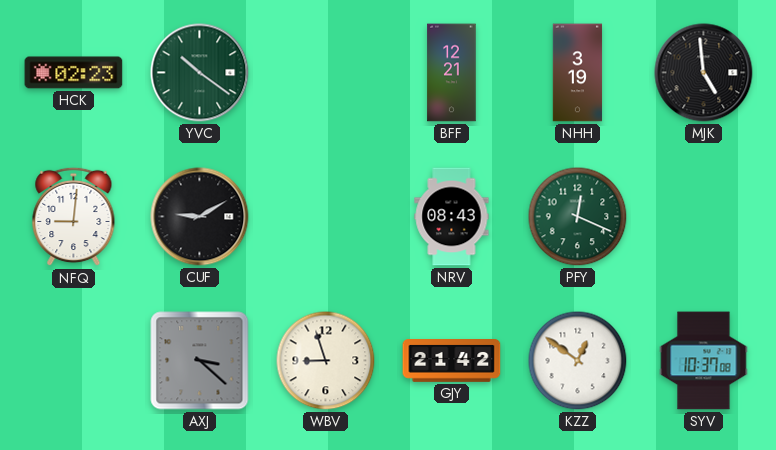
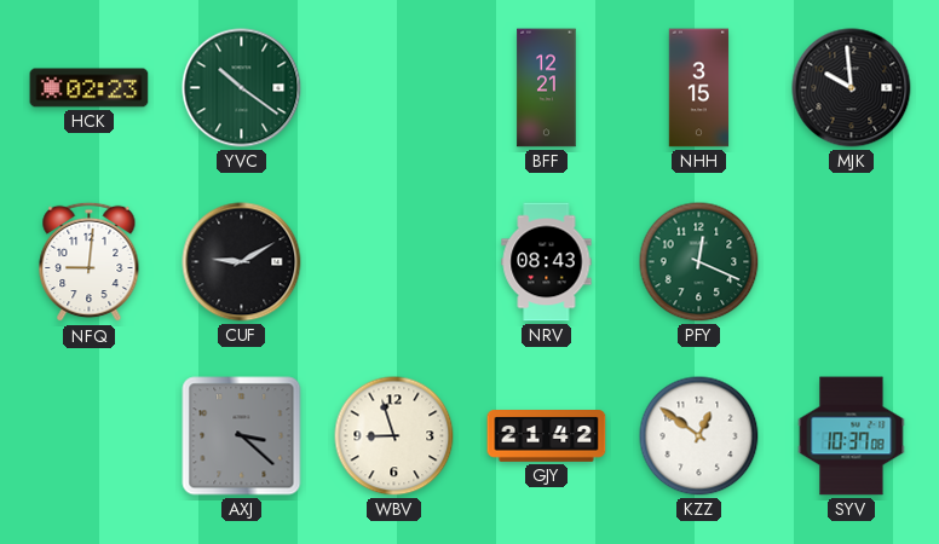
NHH: 3:19 -> 3:15
MJK: 4:59 -> 9:59
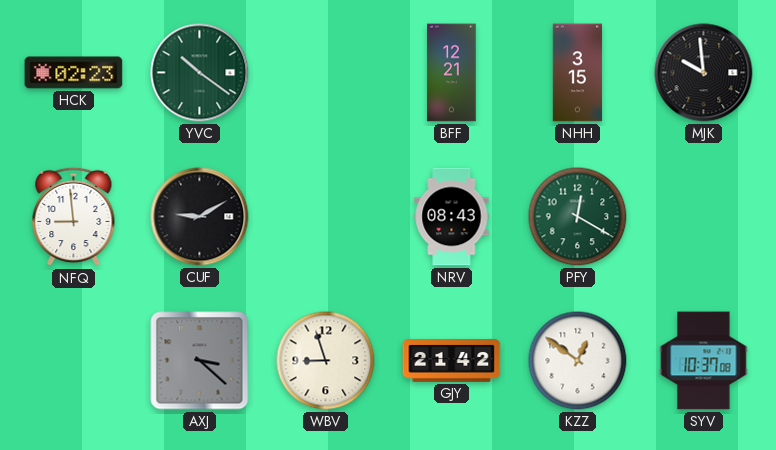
NFQ: 9:01 -> 8:59
PFY: 12:19 -> 12:20
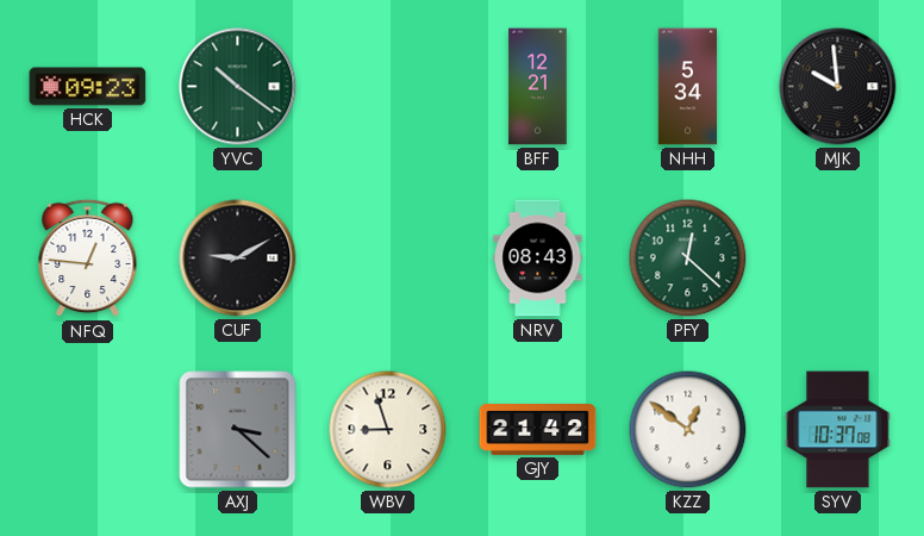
HCK: 02:23 -> 09:23
NHH: 3:15 -> 5:34
NFQ: 8:59 -> 12:46
PFY: 12:20 -> 12:22
